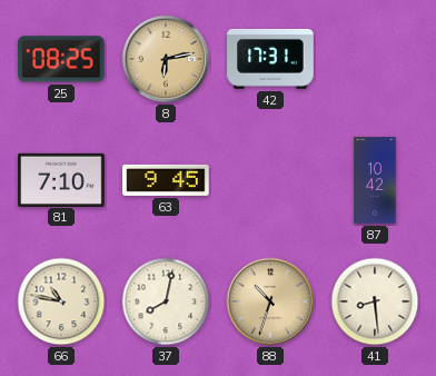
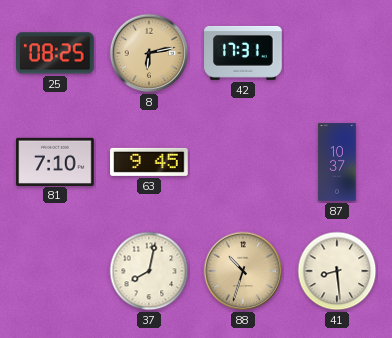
87: 10:42 -> 10:37
66: 10:47 -> none
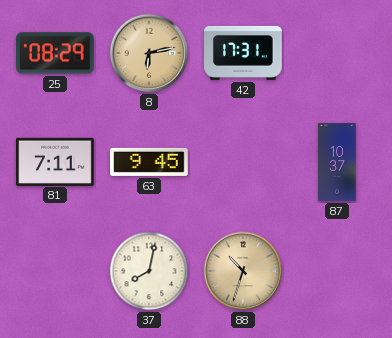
25: 08:25 -> 08:29
81: 7:10 -> 7:11
41: 8:29 -> none
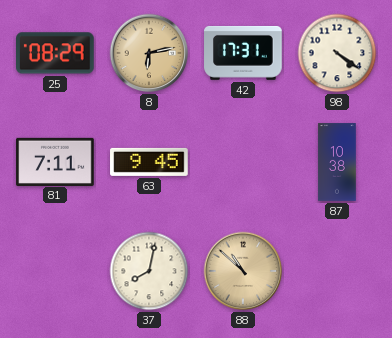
98: none -> 4:21
87: 10:37 -> 10:38
88: 10:33 -> 10:52
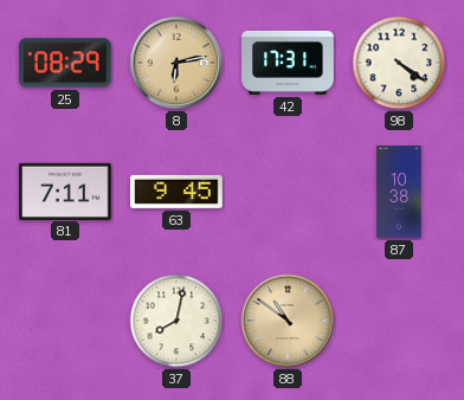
88: 10:52 -> 10:51
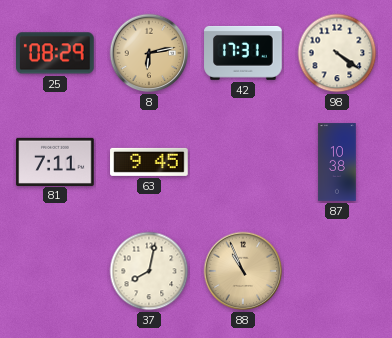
88: 10:51 -> 10:56
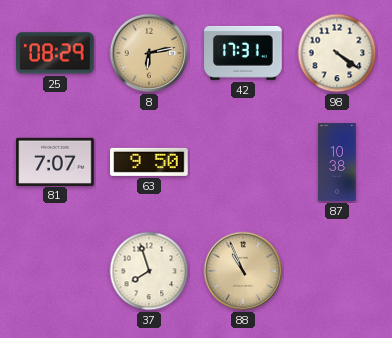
81: 7:11 -> 7:07
63: 9:45 -> 9:50
37: 8:02 -> 7:57
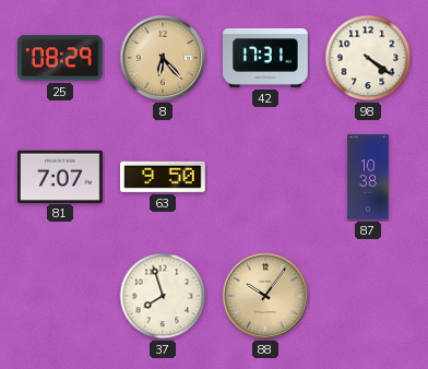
8: 6:13 -> 6:23
88: 10:56 -> 10:06
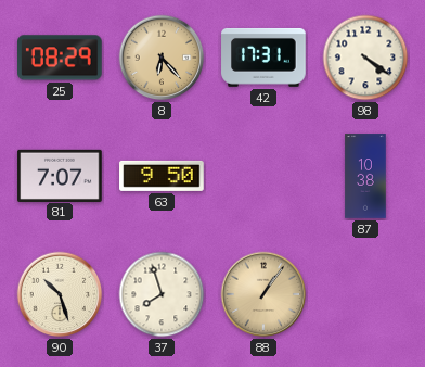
90: none -> 10:27
88: 10:06 -> 1:06
